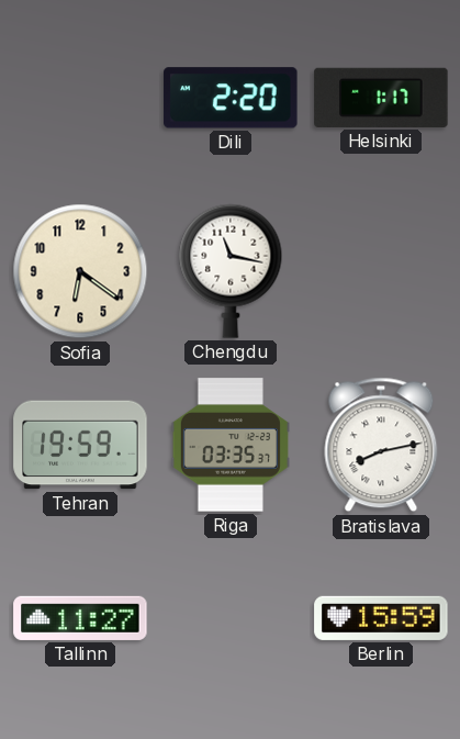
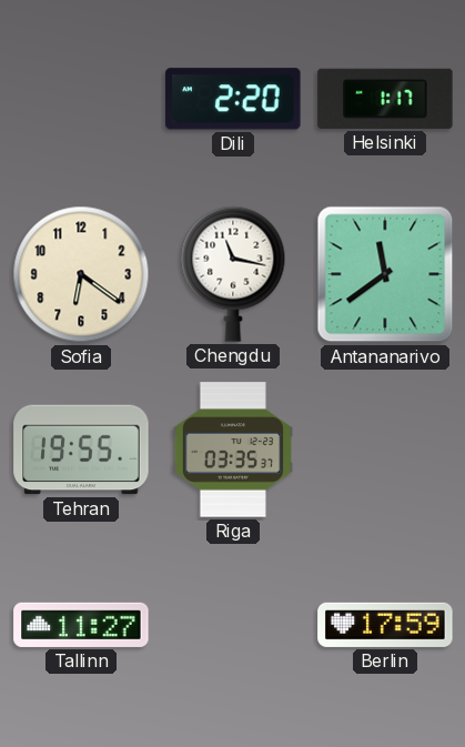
Antananarivo: none -> 11:39
Tehran: 19:59 -> 19:55
Bratislava: 8:13 -> none
Berlin: 15:59 -> 17:59
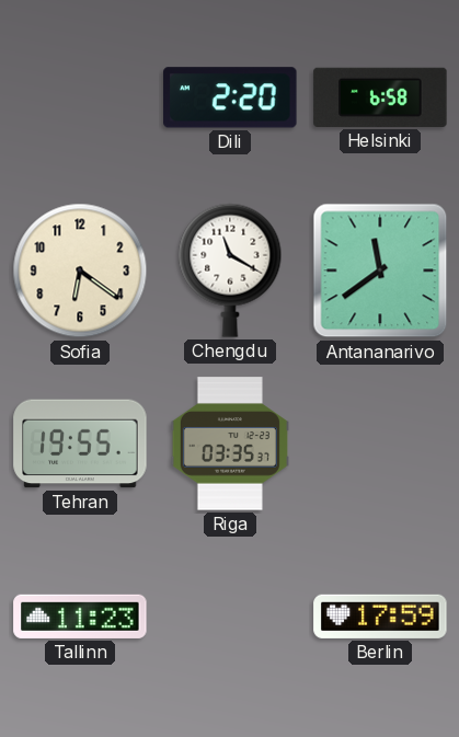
Helsinki: 1:17 -> 6:58
Chengdu: 11:17 -> 11:20
Tallinn: 11:27 -> 11:23
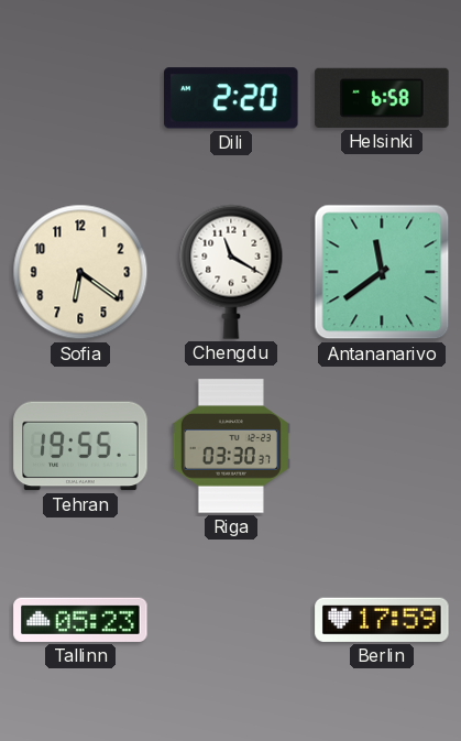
Riga: 03:35 -> 03:30
Tallinn: 11:23 -> 05:23
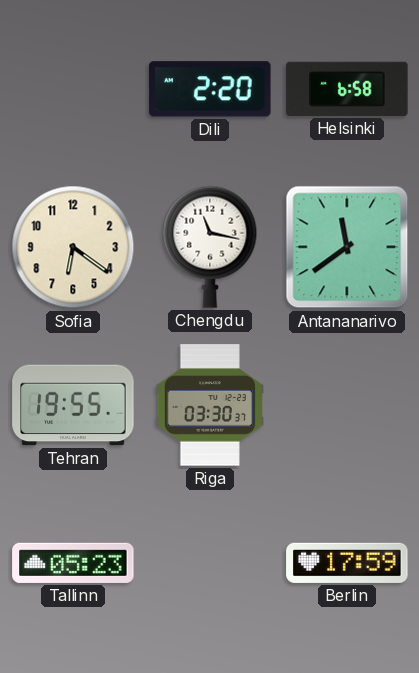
Chengdu: 11:20 -> 11:17
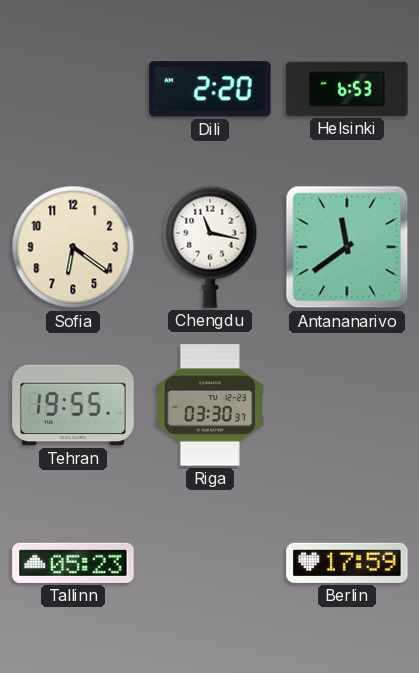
Helsinki: 6:58 -> 6:53
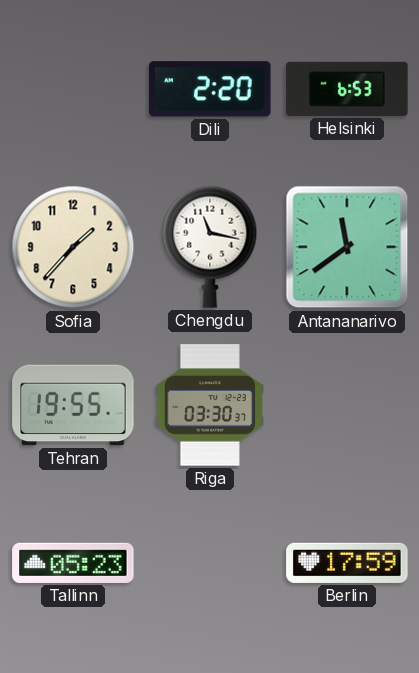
Sofia: 6:21 -> 1:37
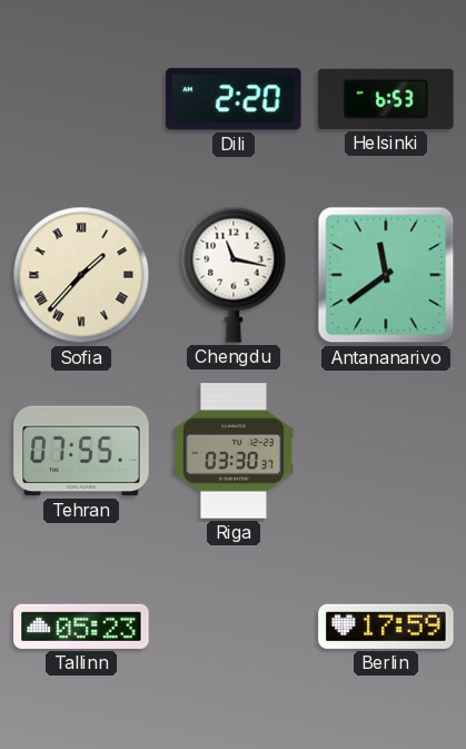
Sofia numerals: Arabic -> Roman
Tehran: 19:55 -> 07:55
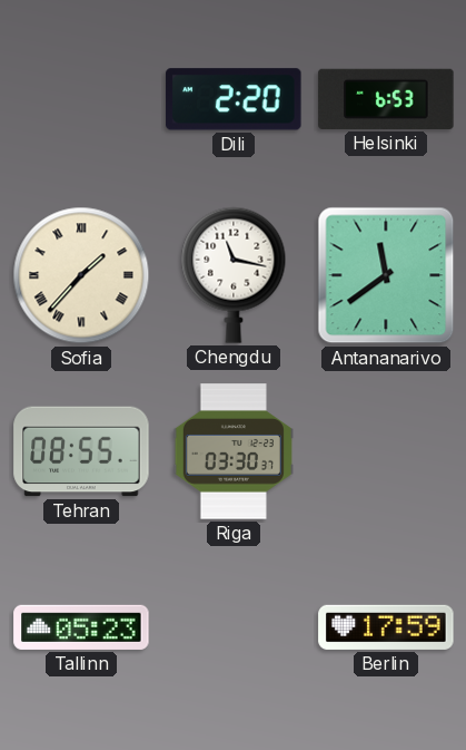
Tehran: 07:55 -> 08:55
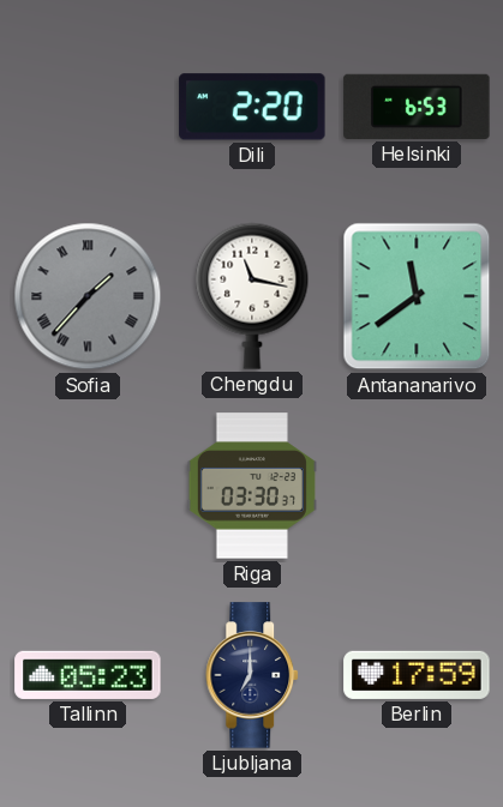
Sofia dial: cream -> grey
Tehran: 08:55 -> none
Ljubljana: none -> 7:00
